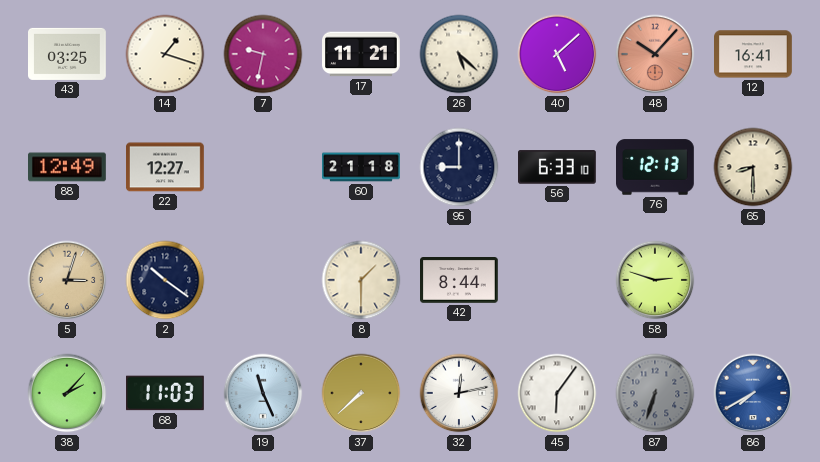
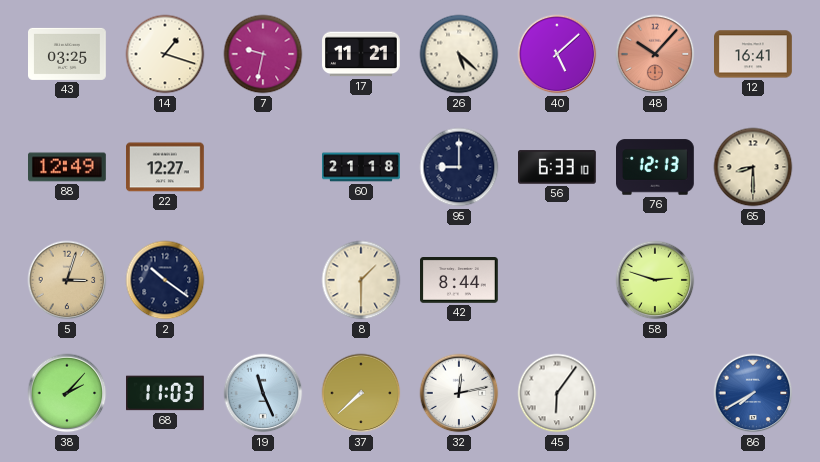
87: 6:33 -> none
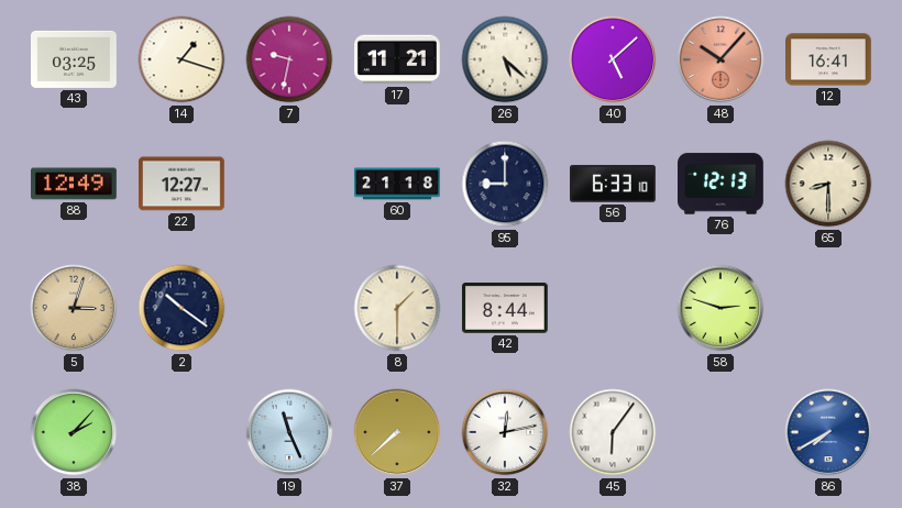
68: 11:03 -> none
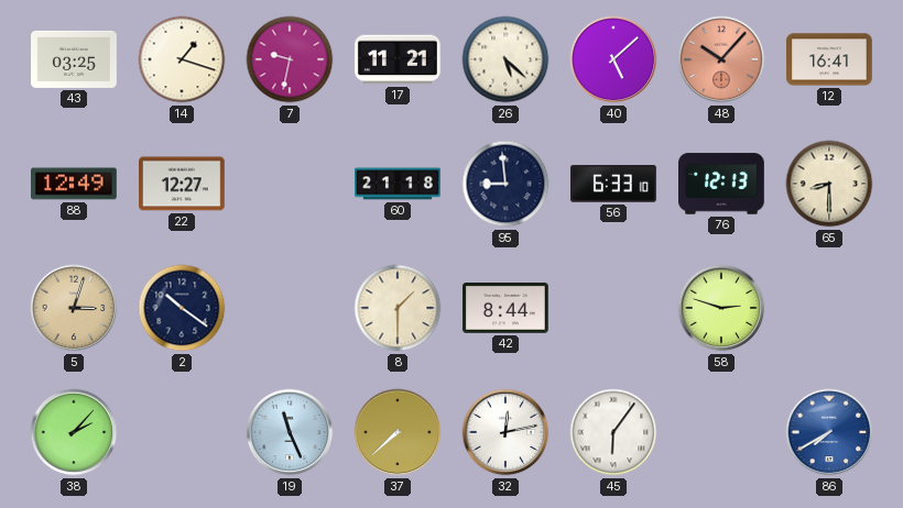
95: 9:00 -> 8:59
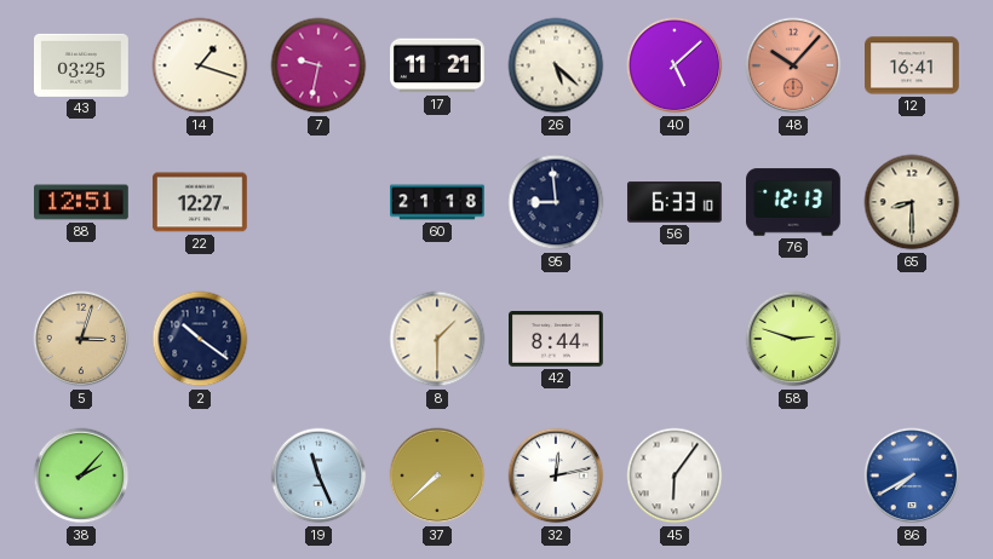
88: 12:49 -> 12:51
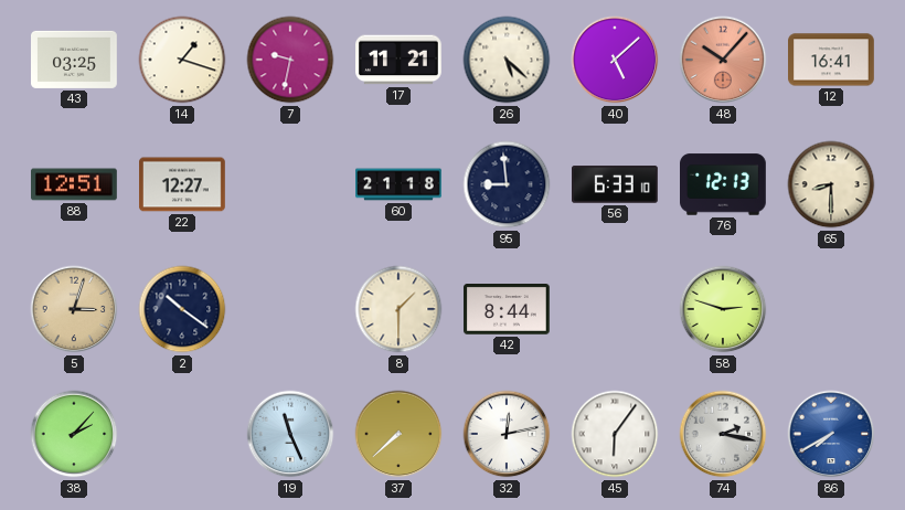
74: none -> 2:17
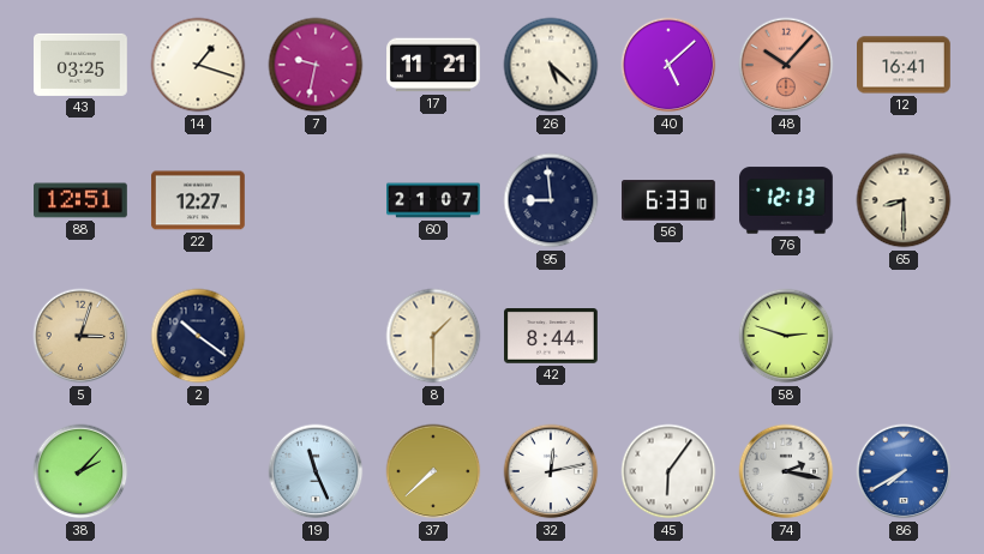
60: 21:18 -> 21:07
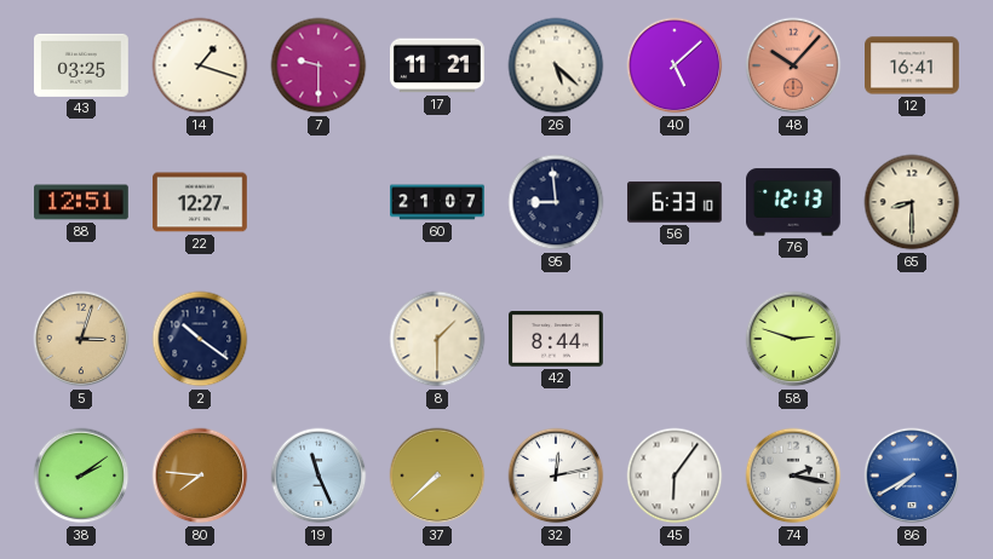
7: 9:32 -> 9:30
38: 2:07 -> 2:09
80: none -> 7:46
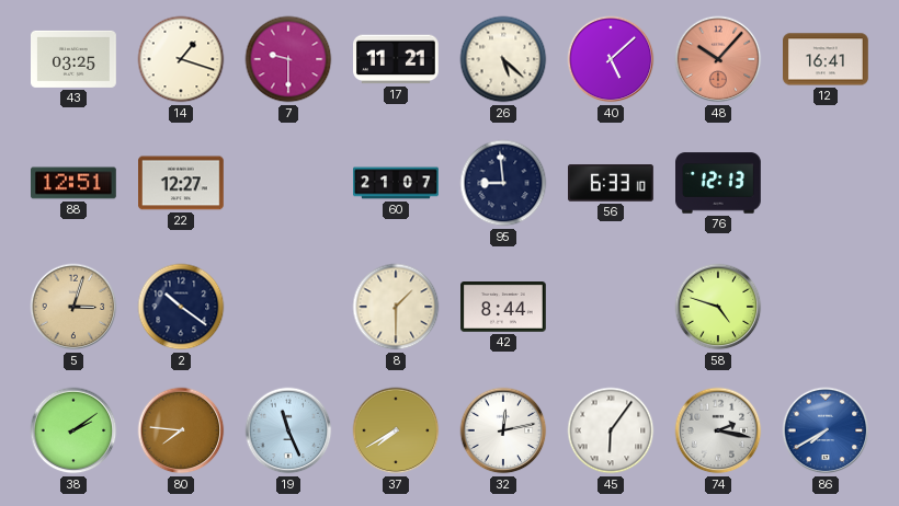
65: 8:30 -> none
58: 2:48 -> 4:48
37: 7:38 -> 7:40
